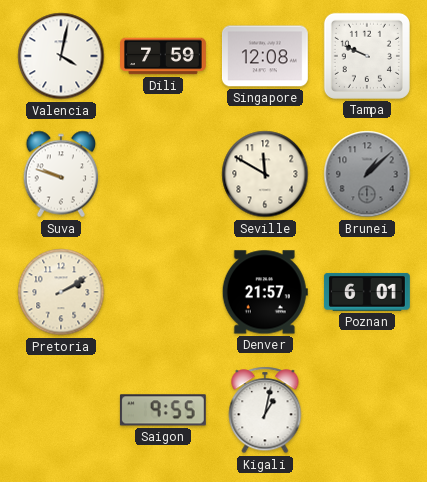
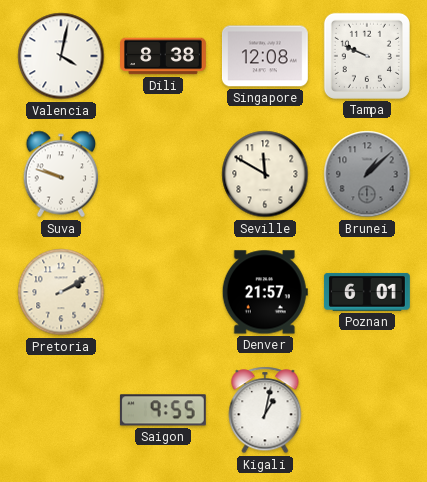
Dili: 7:59 -> 8:38
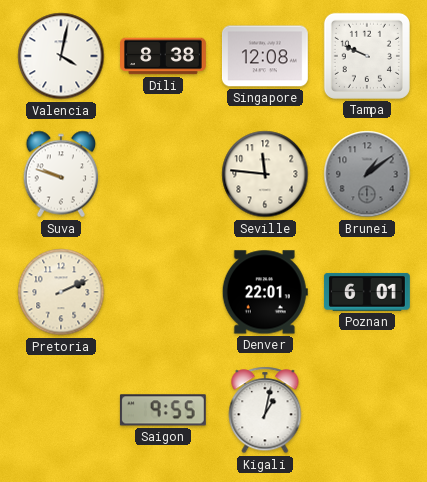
Seville: 11:50 -> 11:46
Brunei: 1:08 -> 1:09
Pretoria: 2:10 -> 2:11
Denver: 21:57 -> 22:01
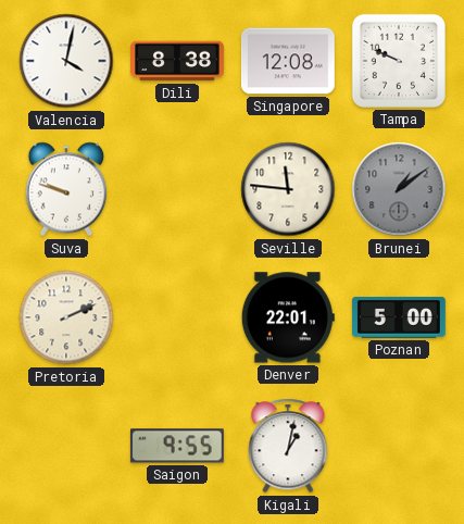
Poznan: 6:01 -> 5:00
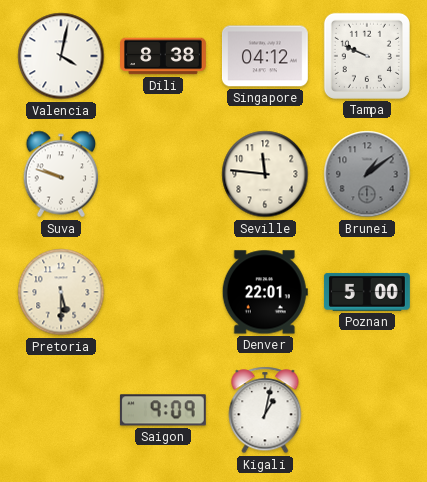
Singapore: 12:08 -> 04:12
Pretoria: 2:11 -> 5:30
Saigon: 9:55 -> 9:09
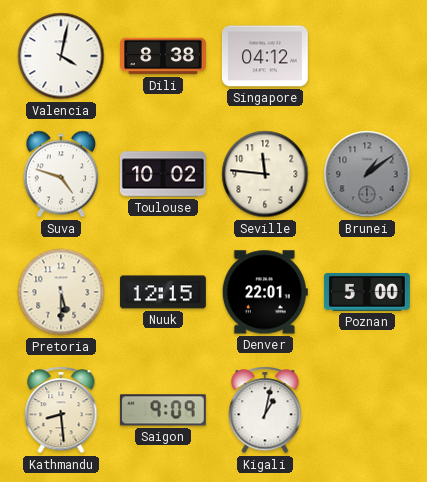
Tampa: 9:49 -> none
Suva: 9:48 -> 4:48
Toulouse: none -> 10:02
Nuuk: none -> 12:15
Kathmandu: none -> 8:29
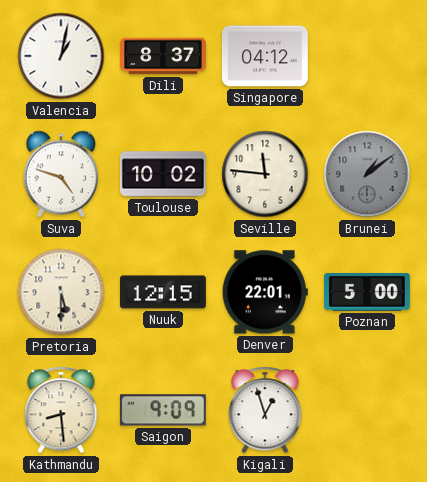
Valencia: 4:02 -> 1:02
Dili: 8:38 -> 8:37
Kigali: 1:02 -> 12:57
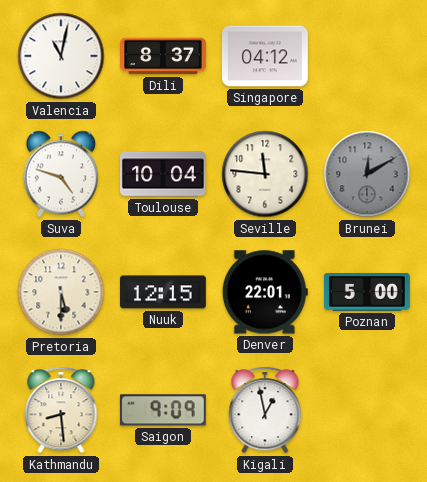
Valencia: 1:02 -> 11:02
Toulouse: 10:02 -> 10:04
Brunei: 1:09 -> 12:10
Kigali: 12:57 -> 12:58
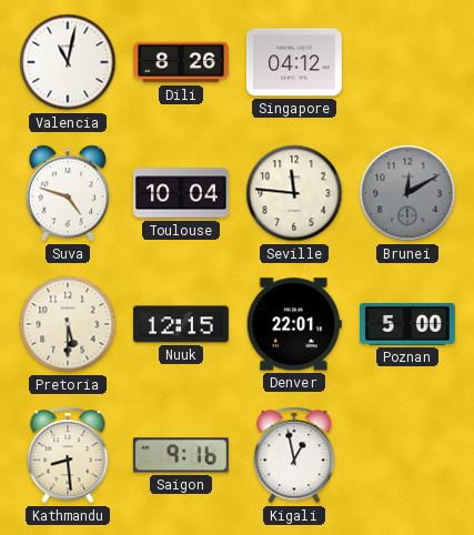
Dili: 8:37 -> 8:26
Saigon: 9:09 -> 9:16
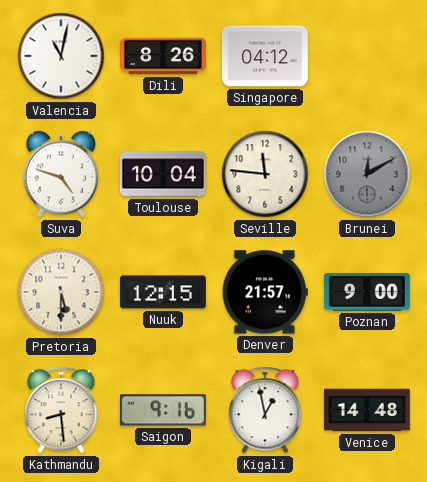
Denver: 22:01 -> 21:57
Poznan: 5:00 -> 9:00
Venice: none -> 14:48
